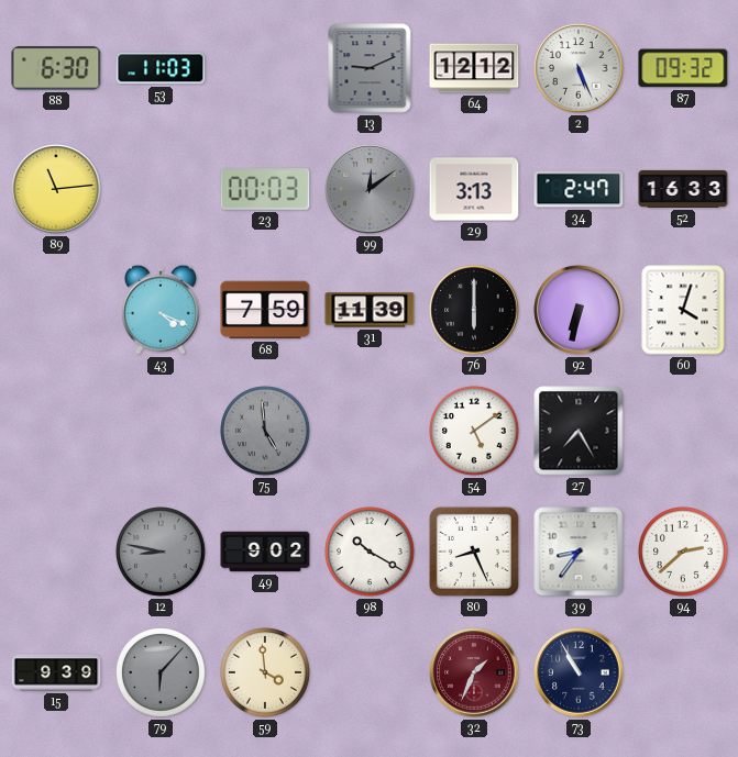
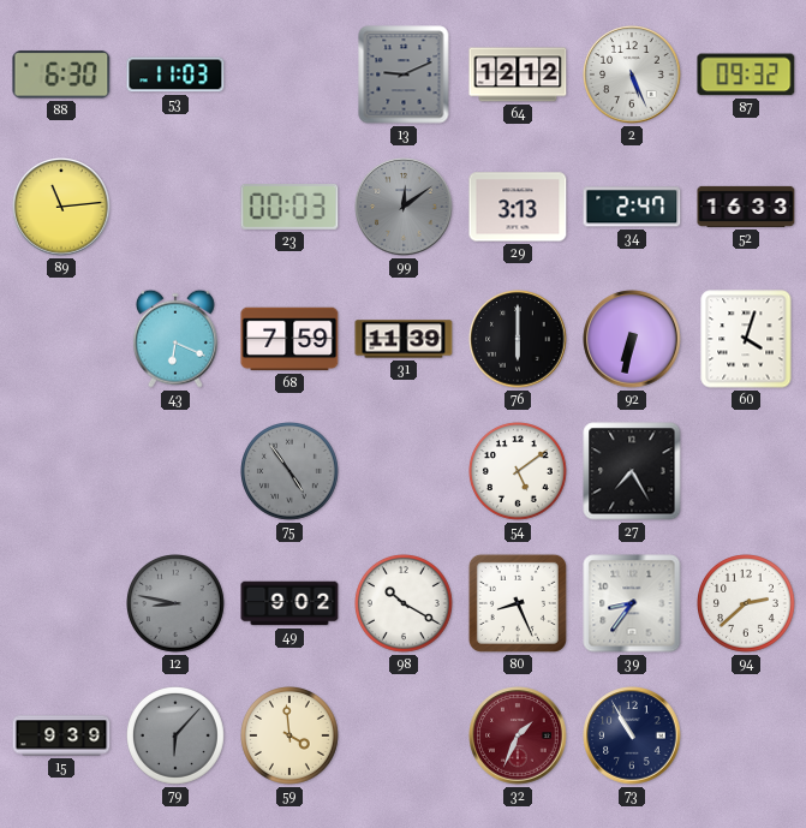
43: 4:19 -> 6:19
75: 4:59 -> 4:54
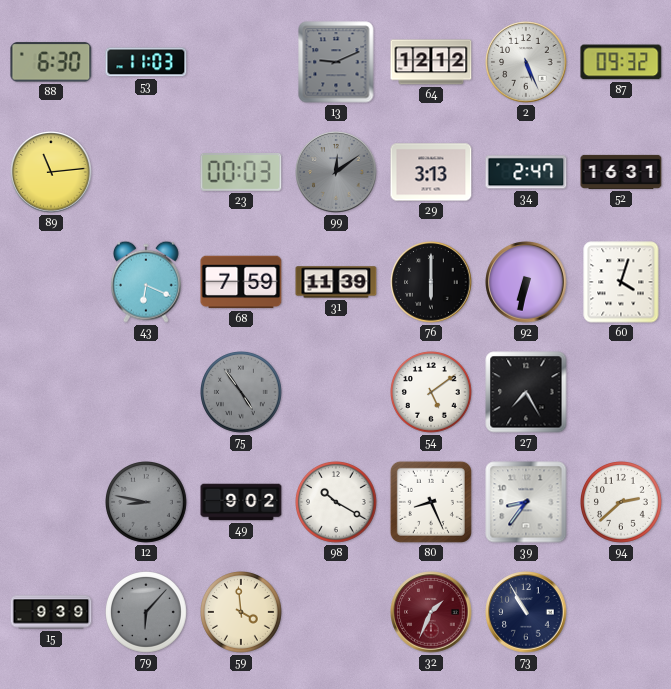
52: 16:33 -> 16:31
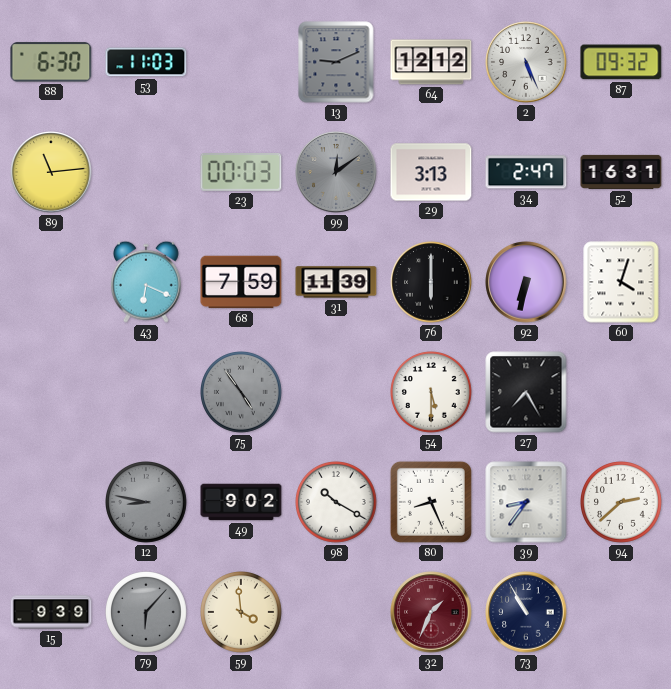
54: 5:09 -> 5:30
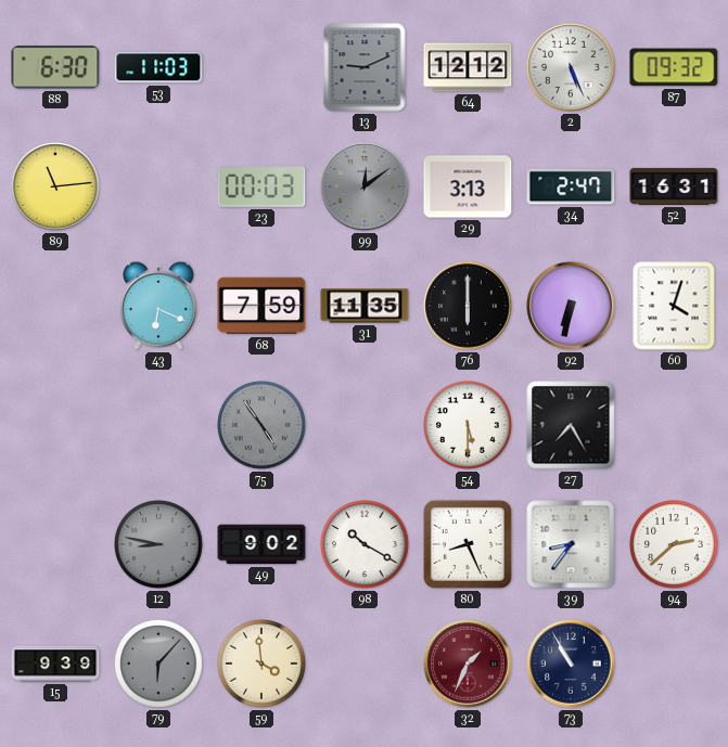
31: 11:39 -> 11:35
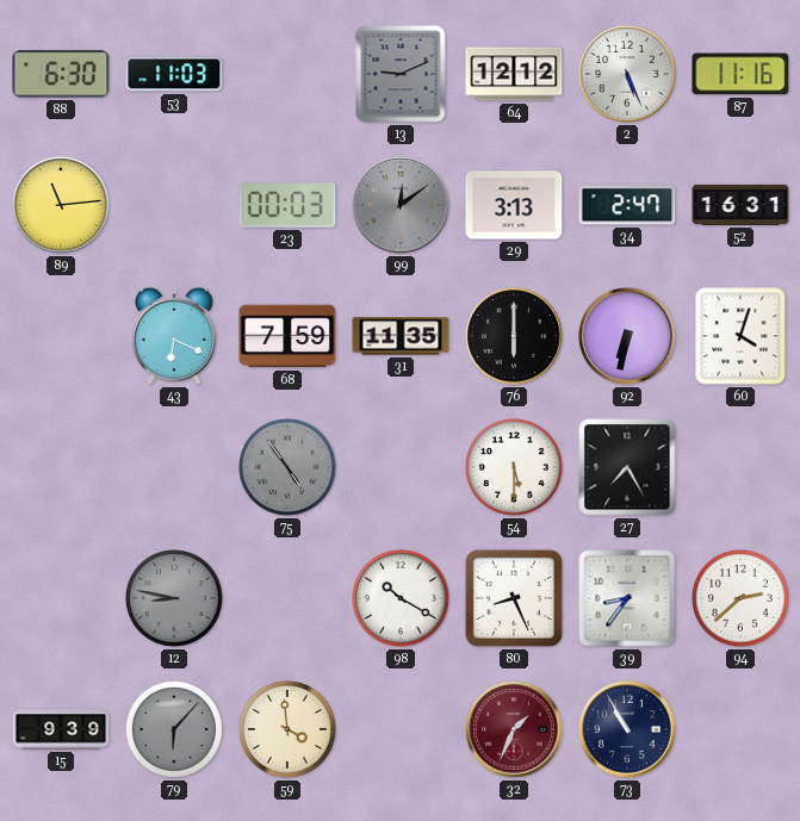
87: 09:32 -> 11:16
49: 9:02 -> none
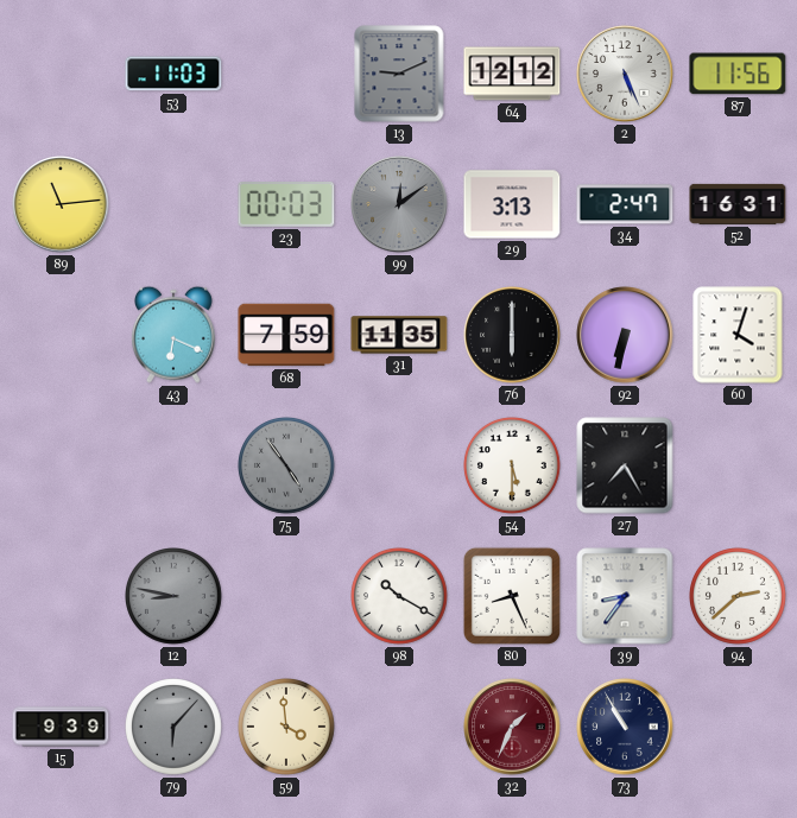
88: 6:30 -> none
87: 11:16 -> 11:56
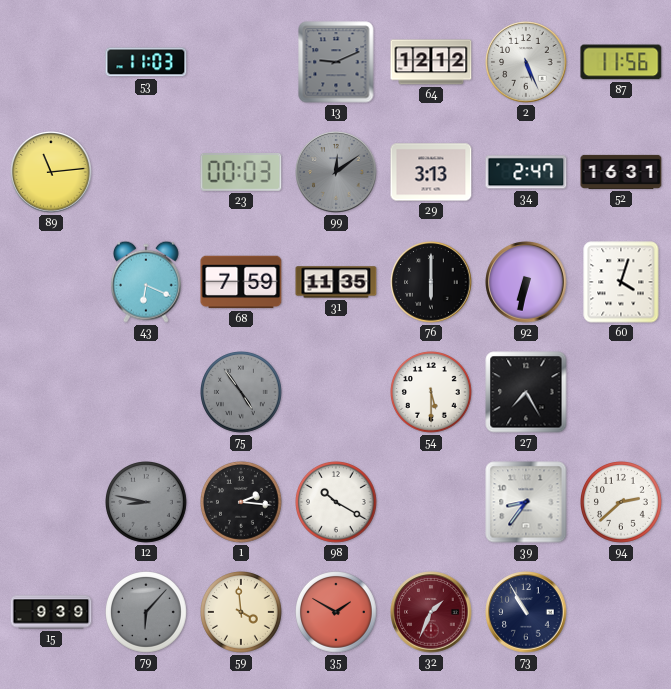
1: none -> 2:16
80: 8:26 -> none
35: none -> 1:50
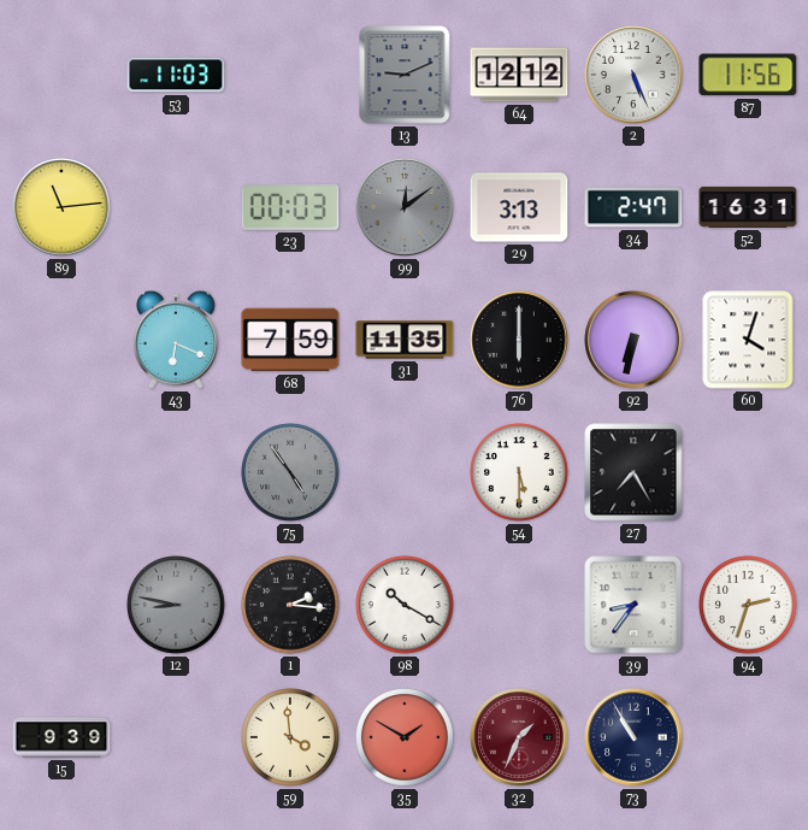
94: 2:38 -> 2:33
79: 6:07 -> none
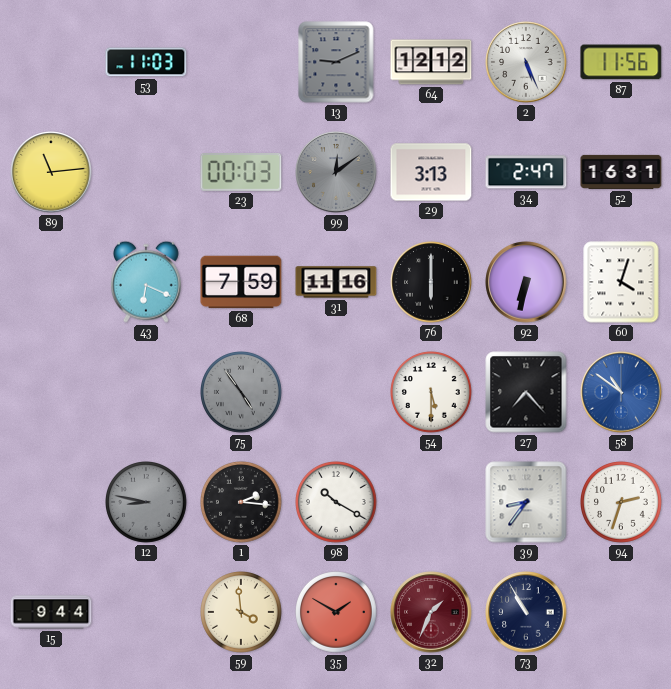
31: 11:35 -> 11:16
27: 7:25 -> 7:23
58: none -> 10:51
15: 9:39 -> 9:44
